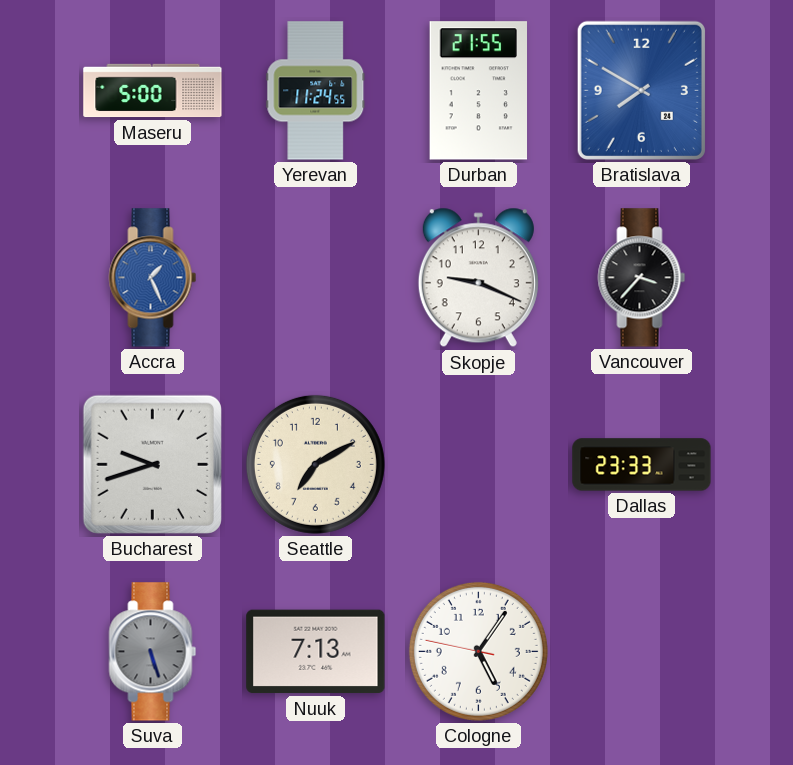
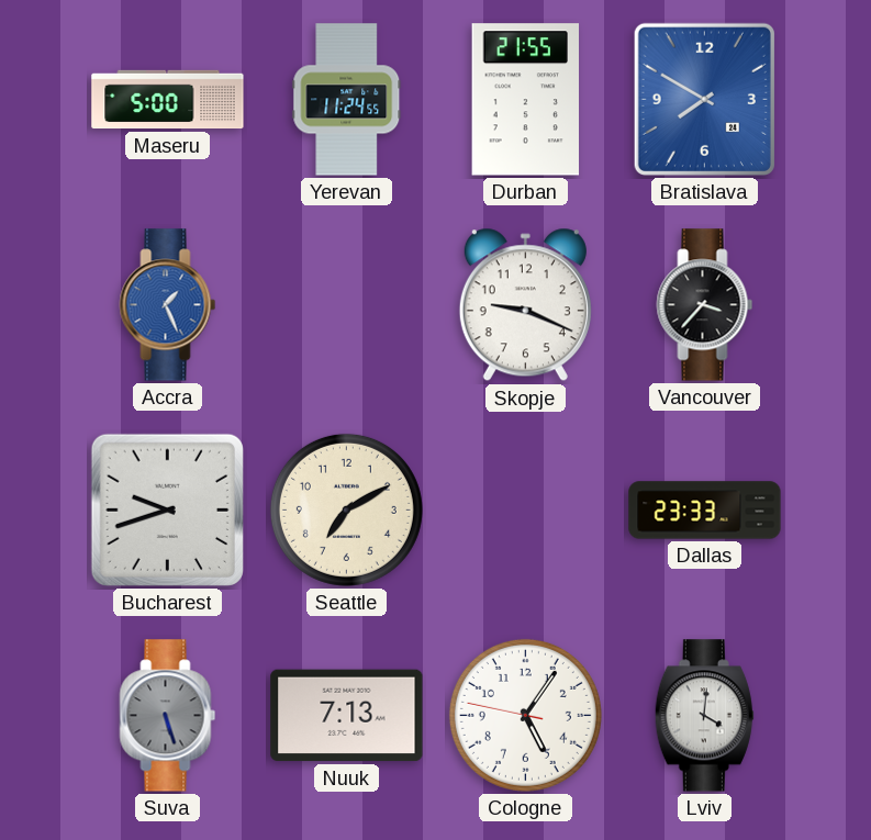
Lviv: none -> 4:01
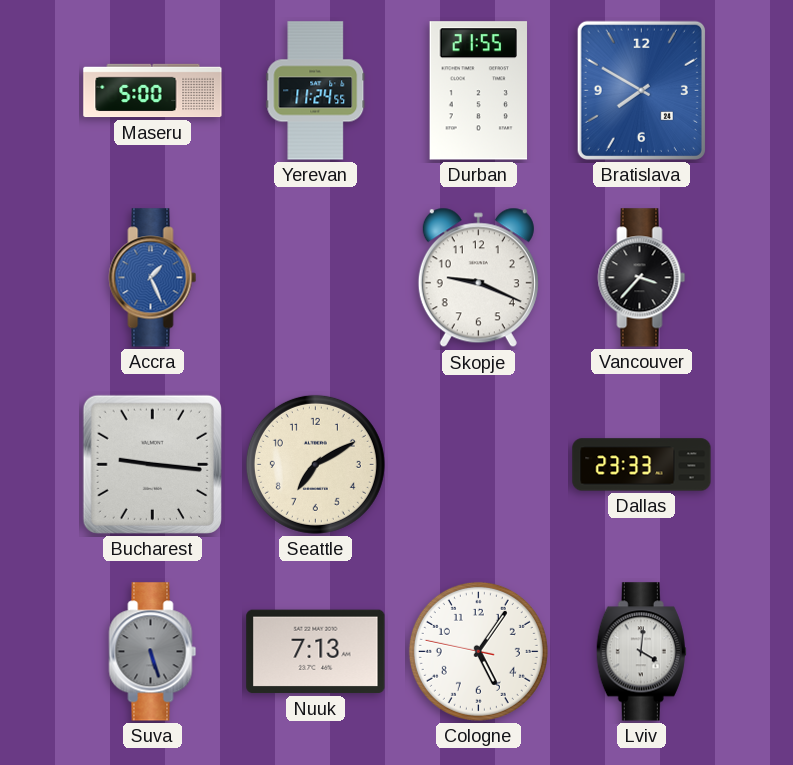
Bucharest: 9:42 -> 9:16
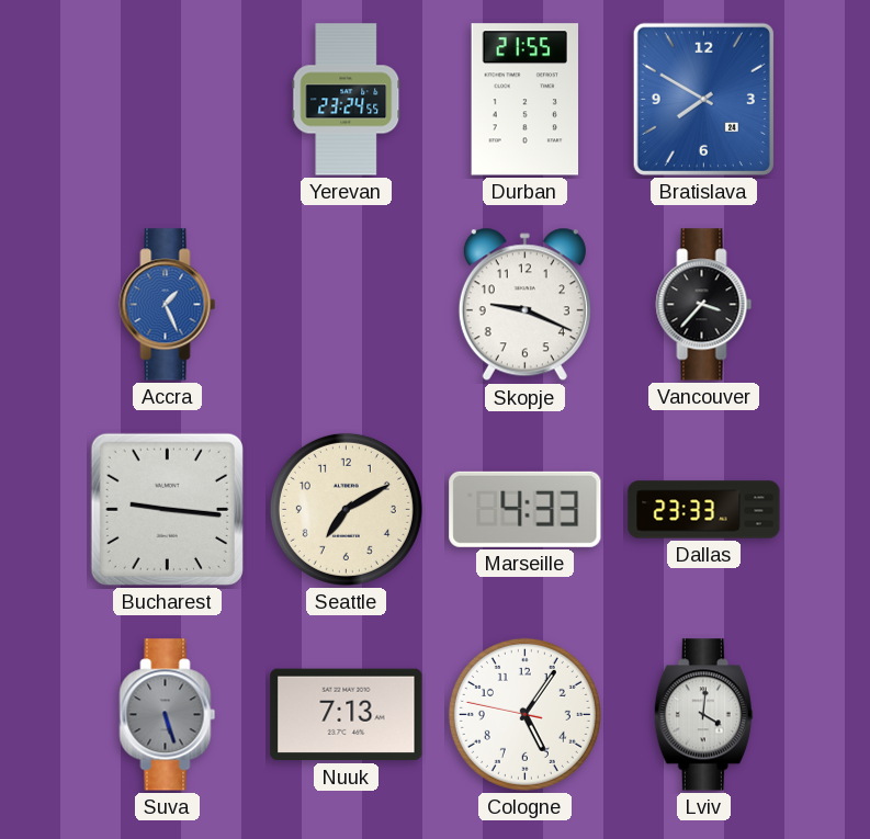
Maseru: 5:00 -> none
Yerevan: 11:24 -> 23:24
Marseille: none -> 4:33
